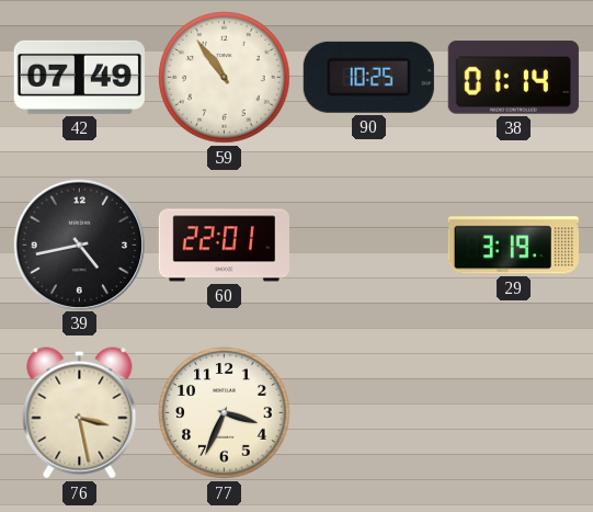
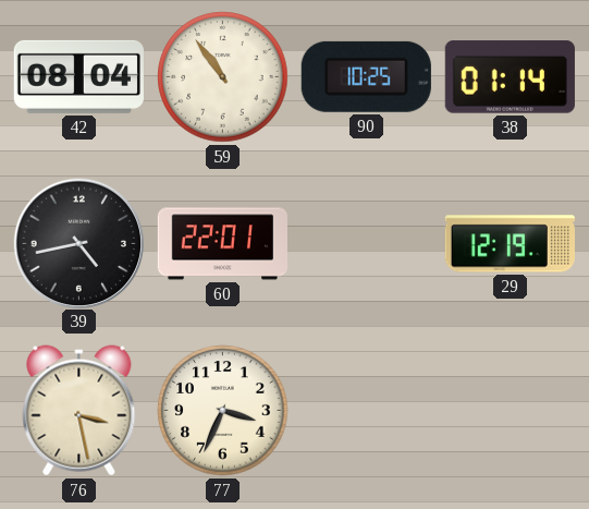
42: 07:49 -> 08:04
29: 3:19 -> 12:19
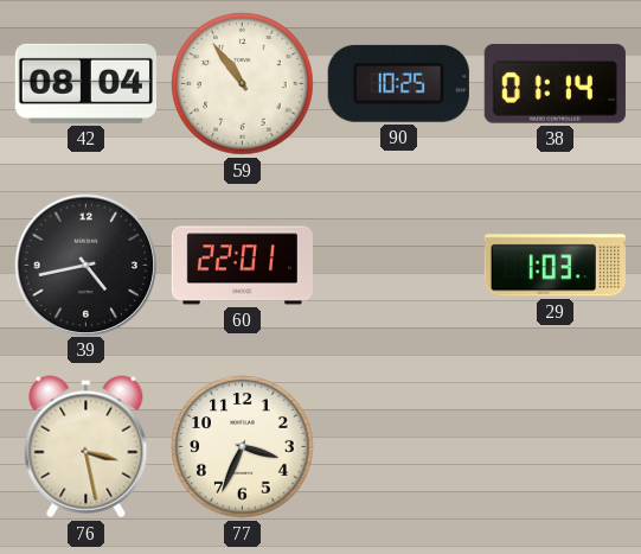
29: 12:19 -> 1:03
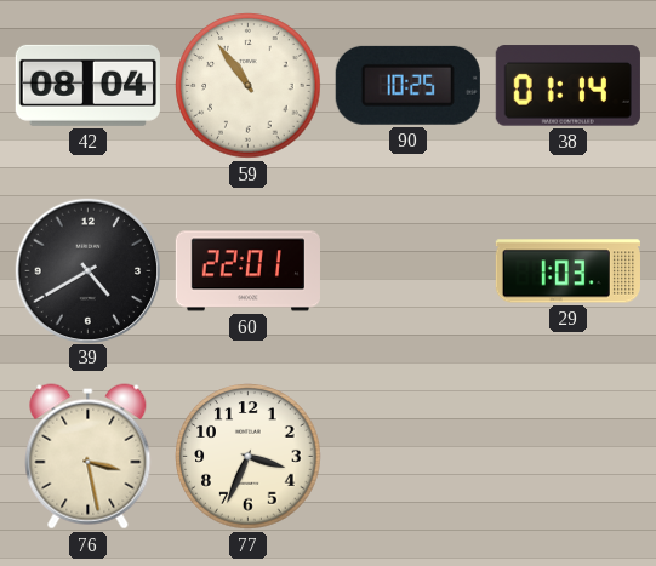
39: 4:43 -> 4:40
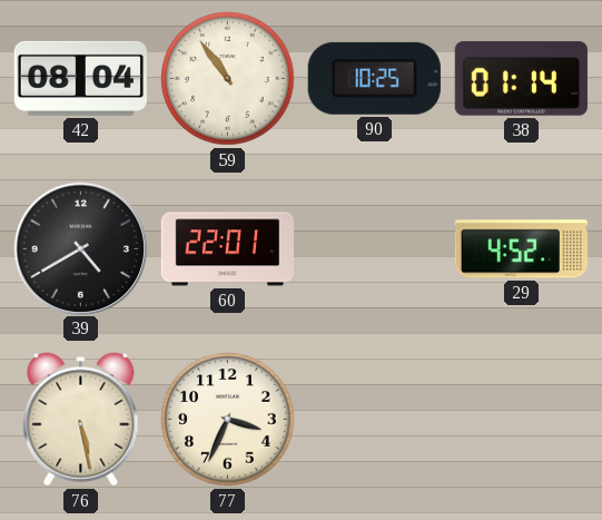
29: 1:03 -> 4:52
76: 3:28 -> 5:28
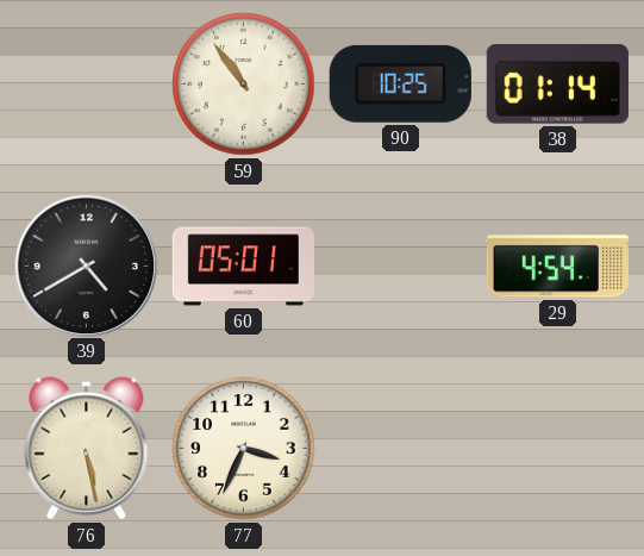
42: 08:04 -> none
60: 22:01 -> 05:01
29: 4:52 -> 4:54
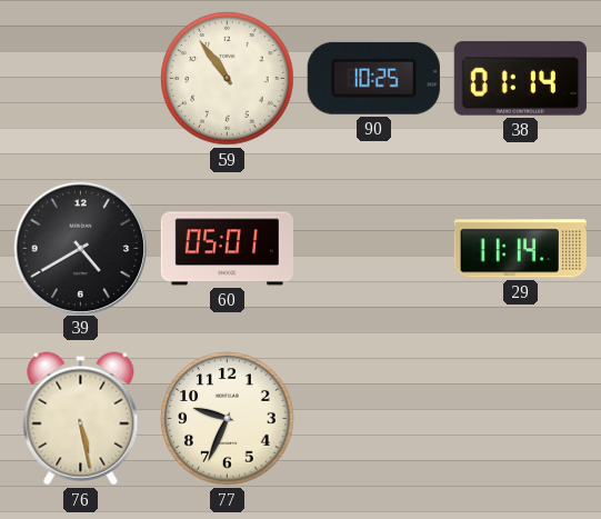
29: 4:54 -> 11:14
77: 3:34 -> 9:34
